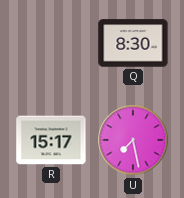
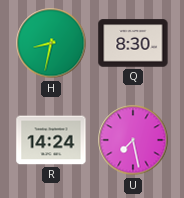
H: none -> 8:32
R: 15:17 -> 14:24
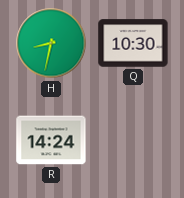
Q: 8:30 -> 10:30
U: 7:28 -> none
